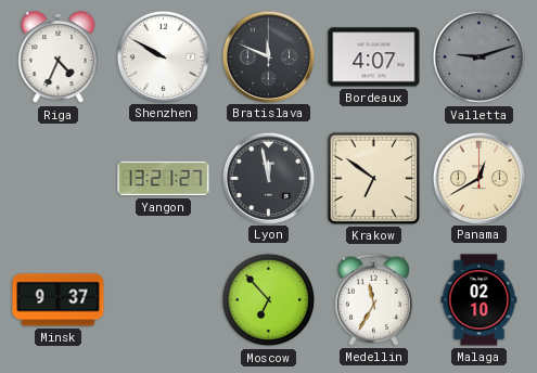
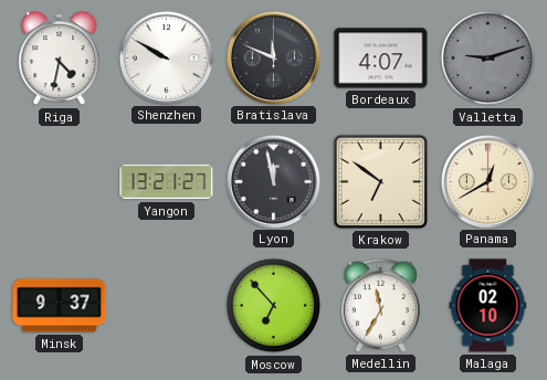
Riga: 4:34 -> 4:32
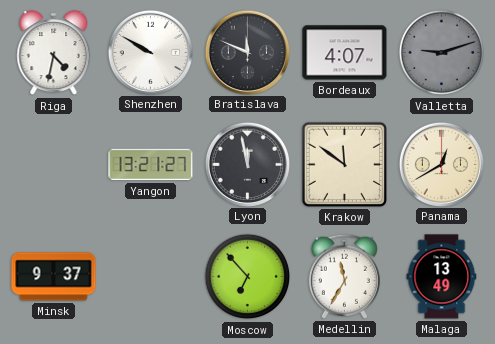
Krakow: 6:51 -> 11:51
Malaga: 02:10 -> 13:49
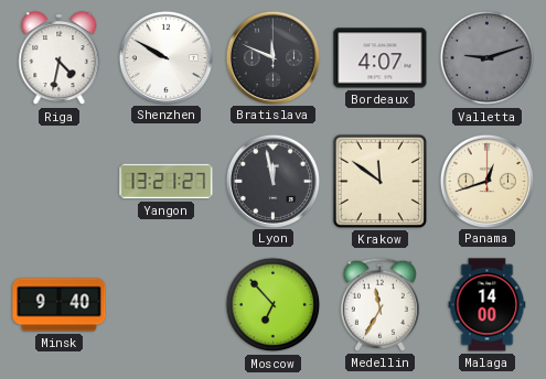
Panama: 12:40 -> 12:42
Minsk: 9:37 -> 9:40
Malaga: 13:49 -> 14:00
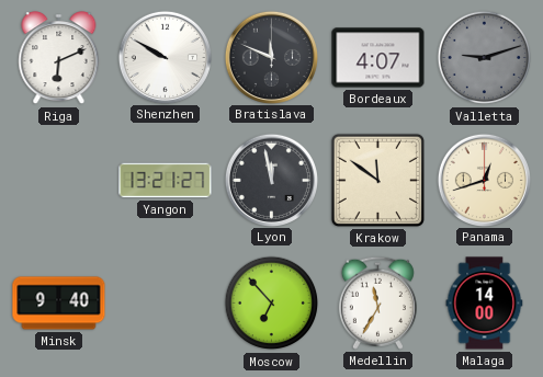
Riga: 4:32 -> 6:11
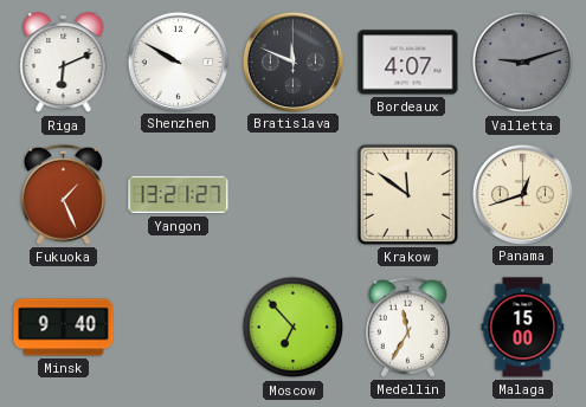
Fukuoka: none -> 1:26
Lyon: 11:58 -> none
Malaga: 14:00 -> 15:00
